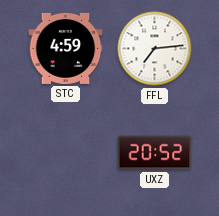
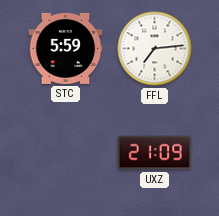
STC: 4:59 -> 5:59
UXZ: 20:52 -> 21:09
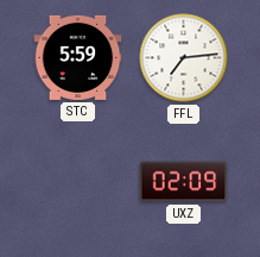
UXZ: 21:09 -> 02:09
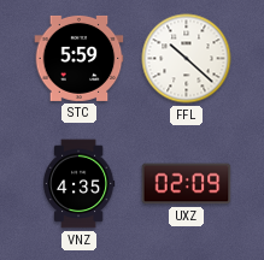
FFL: 7:14 -> 10:22
VNZ: none -> 4:35
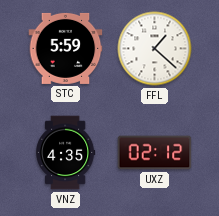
FFL: 10:22 -> 1:22
UXZ: 02:09 -> 02:12
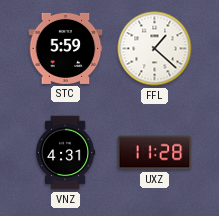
VNZ: 4:35 -> 4:31
UXZ: 02:12 -> 11:28
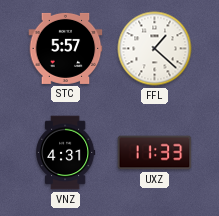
STC: 5:59 -> 5:57
UXZ: 11:28 -> 11:33
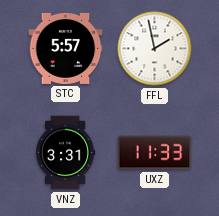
FFL: 1:22 -> 1:58
VNZ: 4:31 -> 3:31
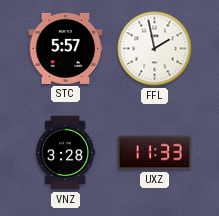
VNZ: 3:31 -> 3:28
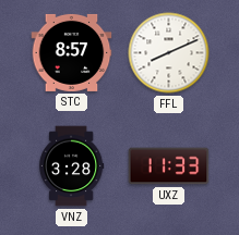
STC: 5:57 -> 8:57
FFL: 1:58 -> 8:11
